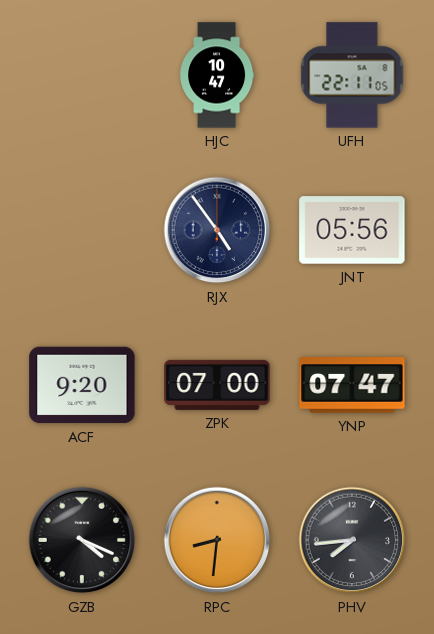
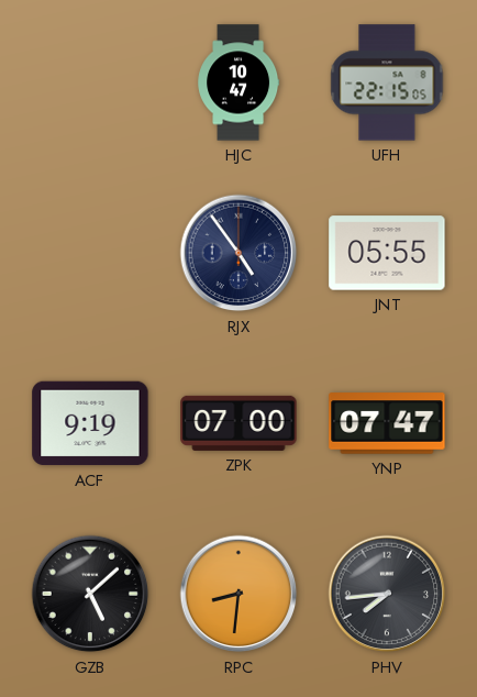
UFH: 22:11 -> 22:15
JNT: 05:56 -> 05:55
ACF: 9:20 -> 9:19
GZB: 4:19 -> 5:08
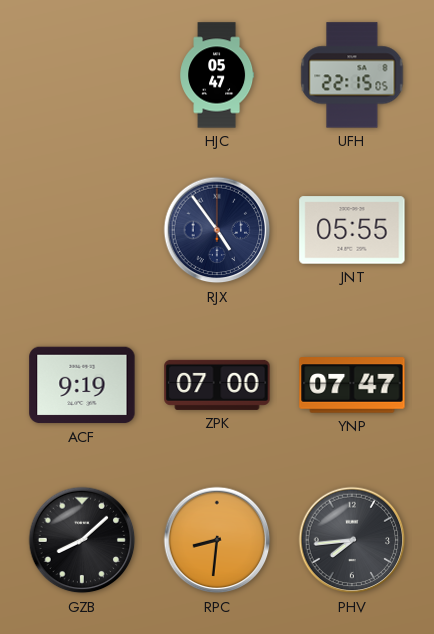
HJC: 10:47 -> 05:47
GZB: 5:08 -> 8:08
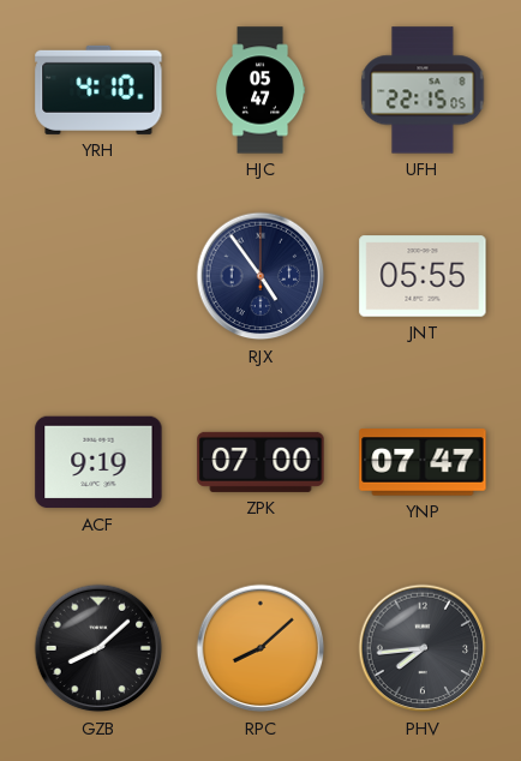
YRH: none -> 4:10
RPC: 8:31 -> 8:08
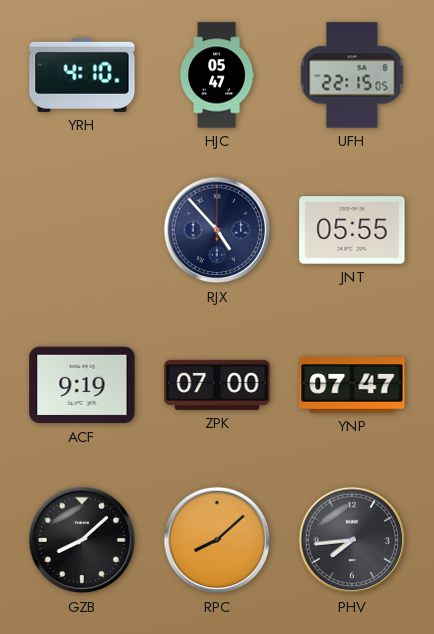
RJX: 4:54 -> 4:53
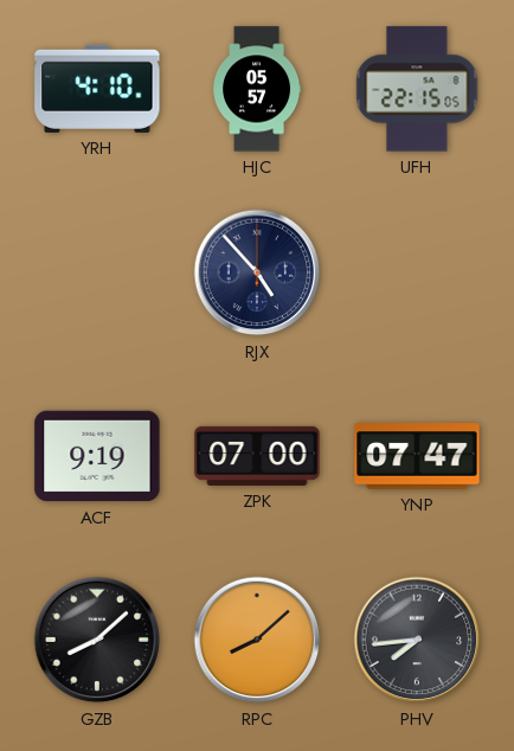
HJC: 05:47 -> 05:57
JNT: 05:55 -> none
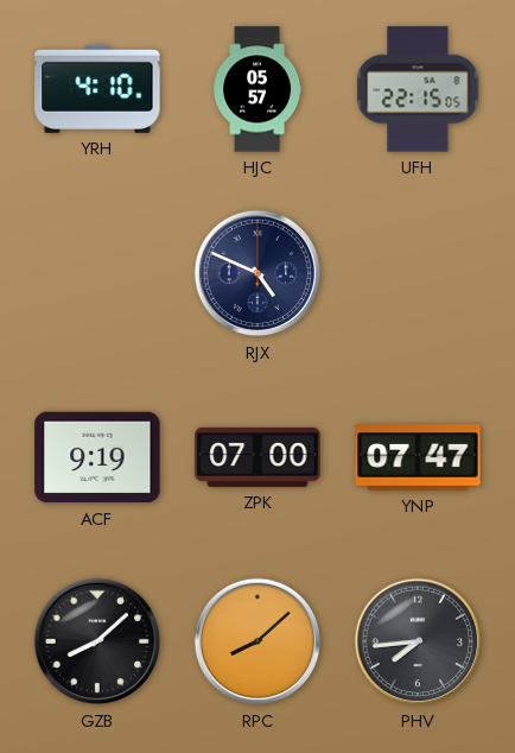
RJX: 4:53 -> 4:49
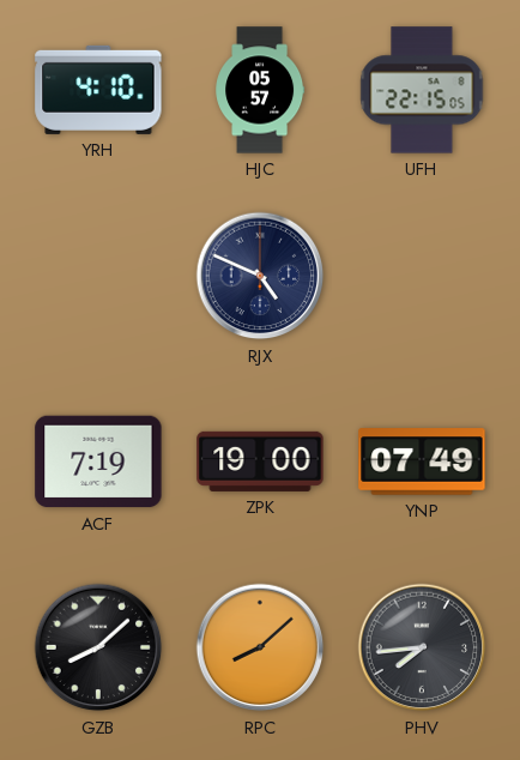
ACF: 9:19 -> 7:19
ZPK: 07:00 -> 19:00
YNP: 07:47 -> 07:49
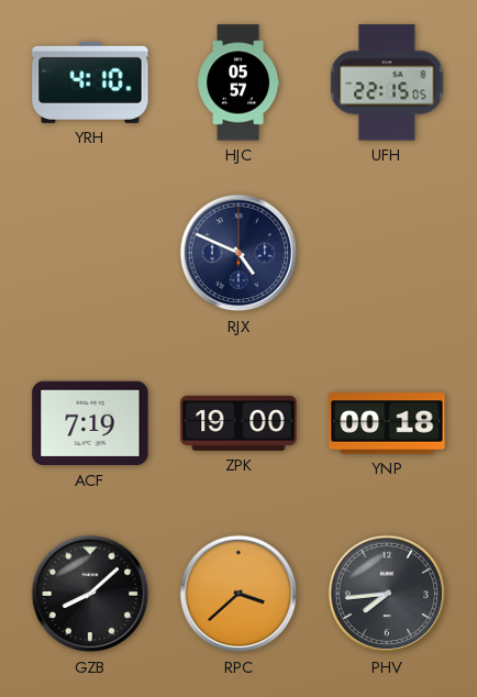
YNP: 07:49 -> 00:18
RPC: 8:08 -> 3:38
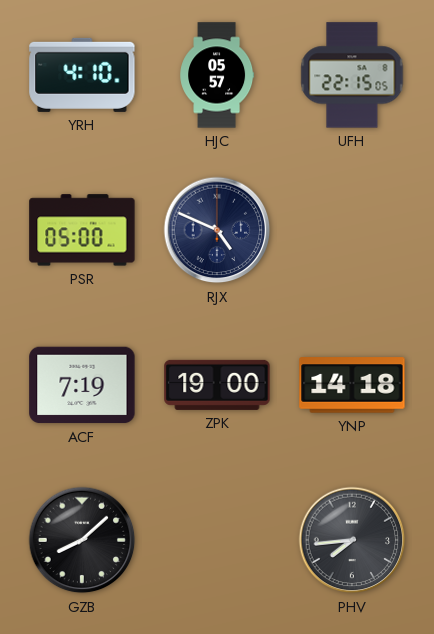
PSR: none -> 05:00
YNP: 00:18 -> 14:18
RPC: 3:38 -> none
